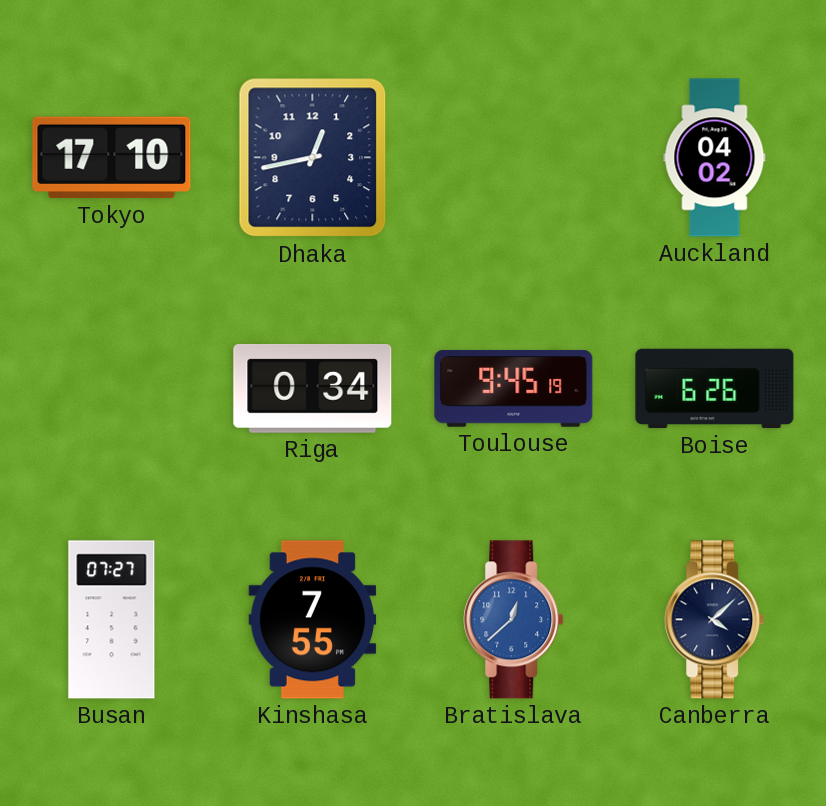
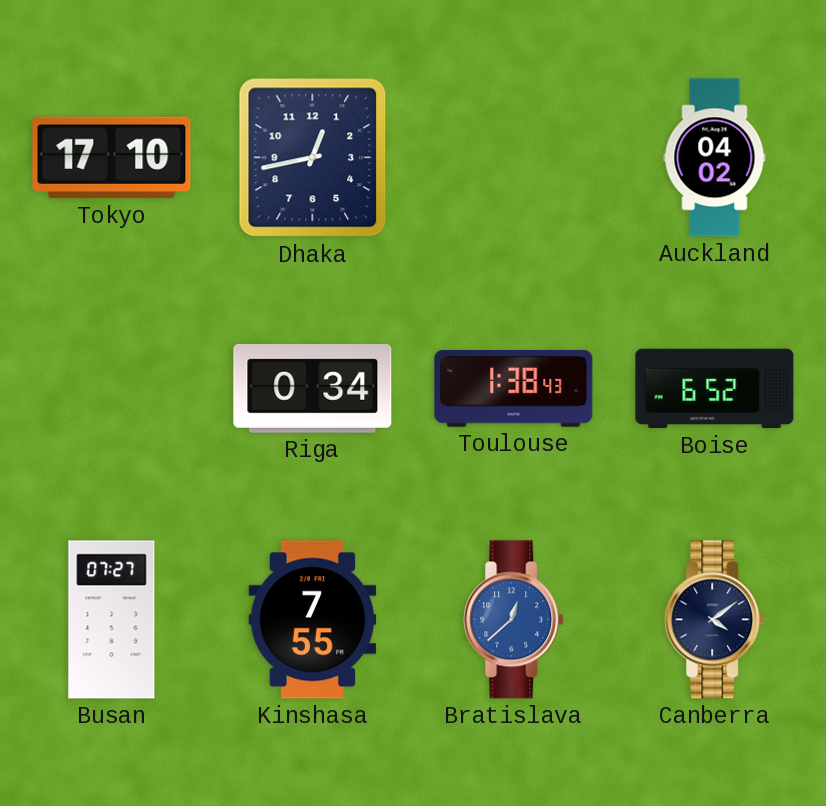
Toulouse: 9:45 -> 1:38
Boise: 6:26 -> 6:52
Canberra: 4:08 -> 4:09
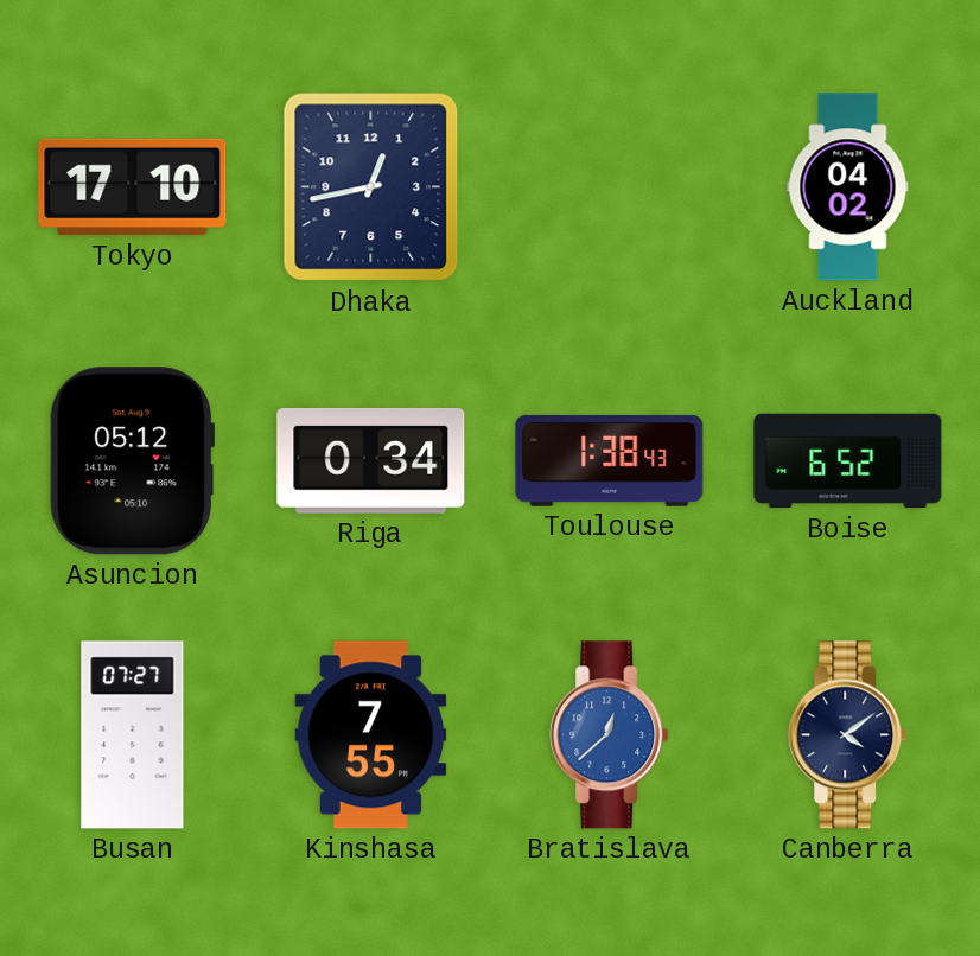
Asuncion: none -> 05:12
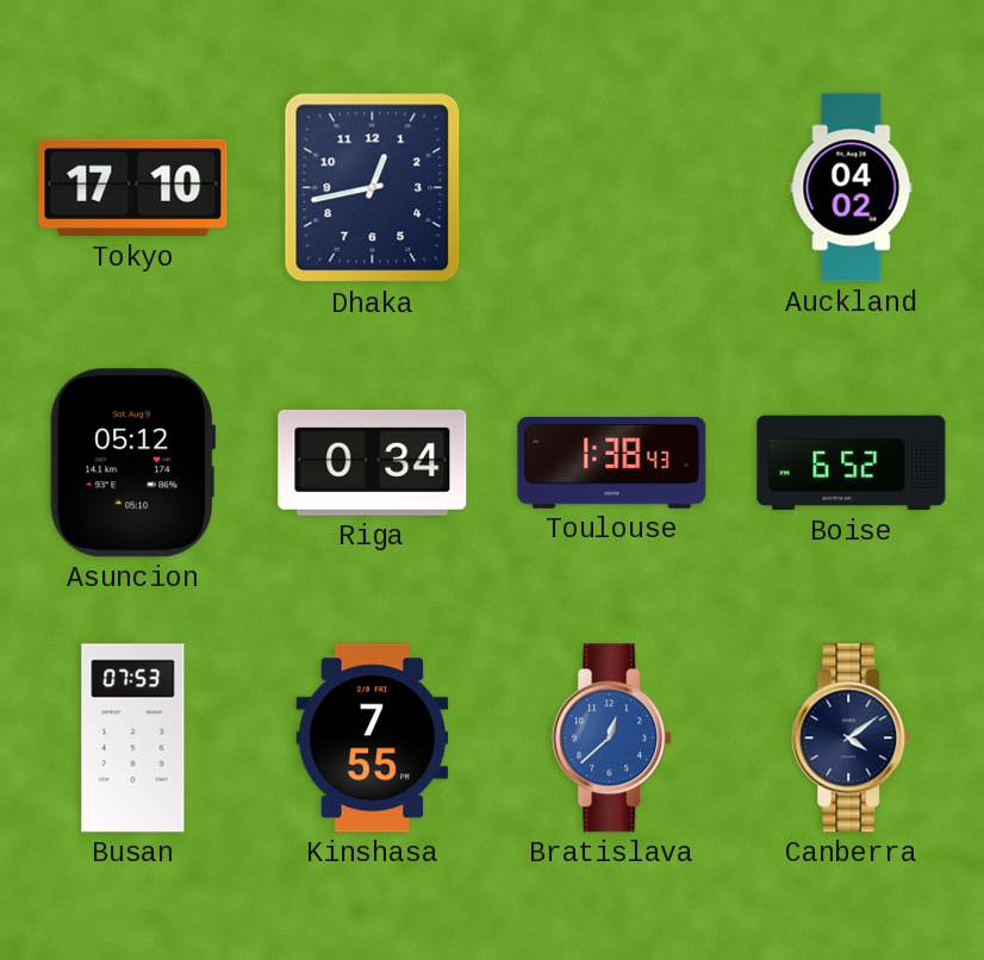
Busan: 07:27 -> 07:53
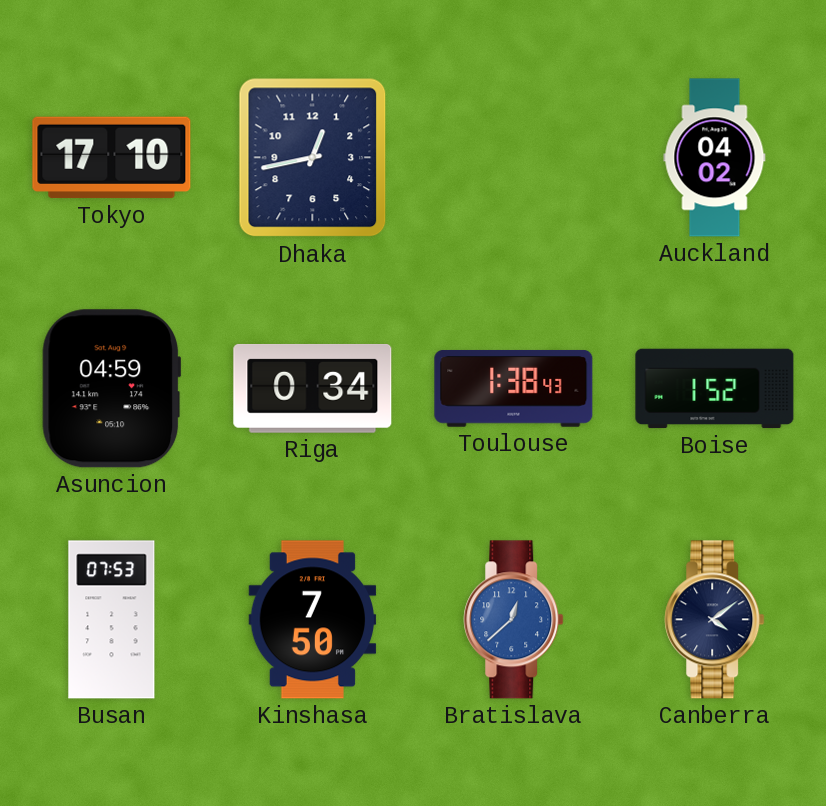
Asuncion: 05:12 -> 04:59
Boise: 6:52 -> 1:52
Kinshasa: 7:55 -> 7:50
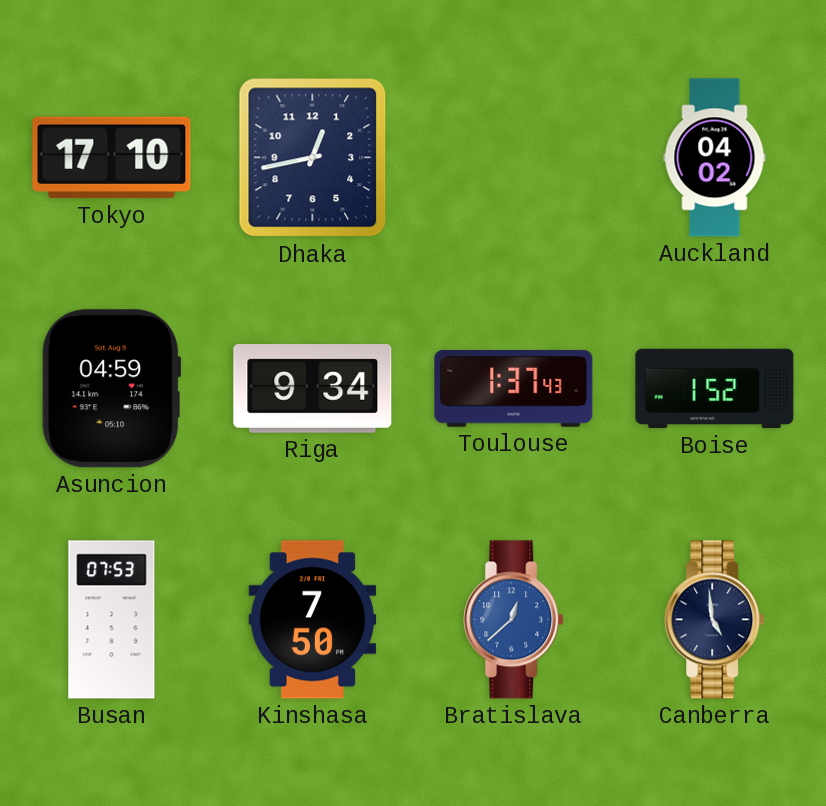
Riga: 0:34 -> 9:34
Toulouse: 1:38 -> 1:37
Canberra: 4:09 -> 4:59
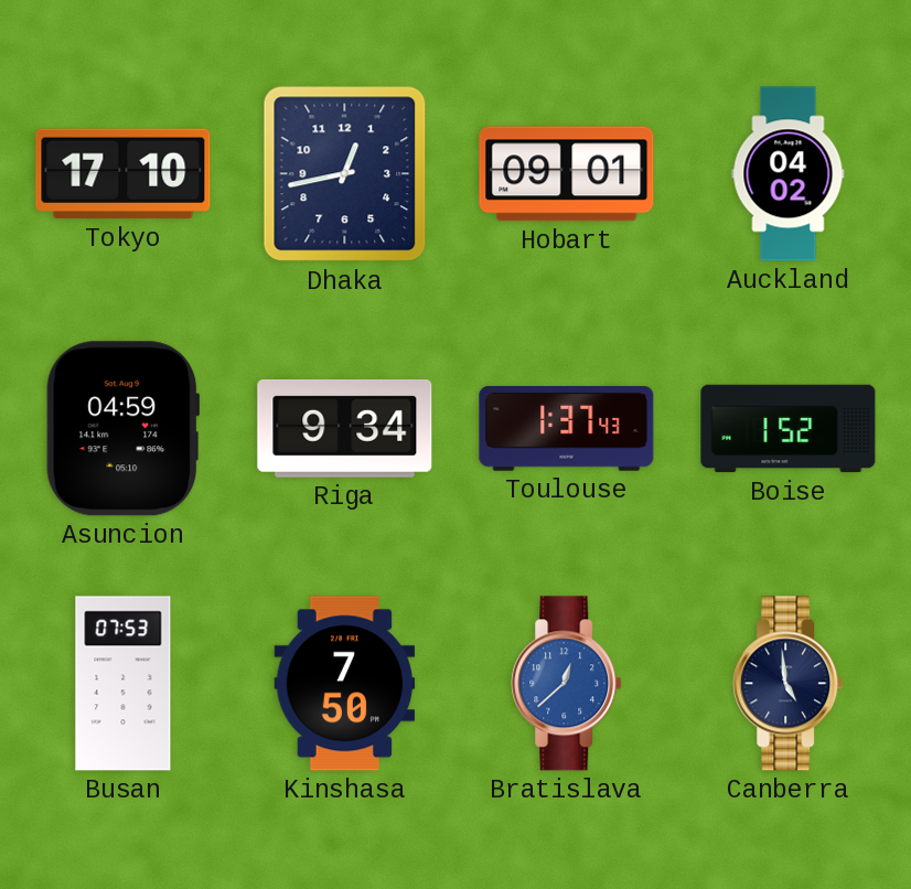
Hobart: none -> 09:01
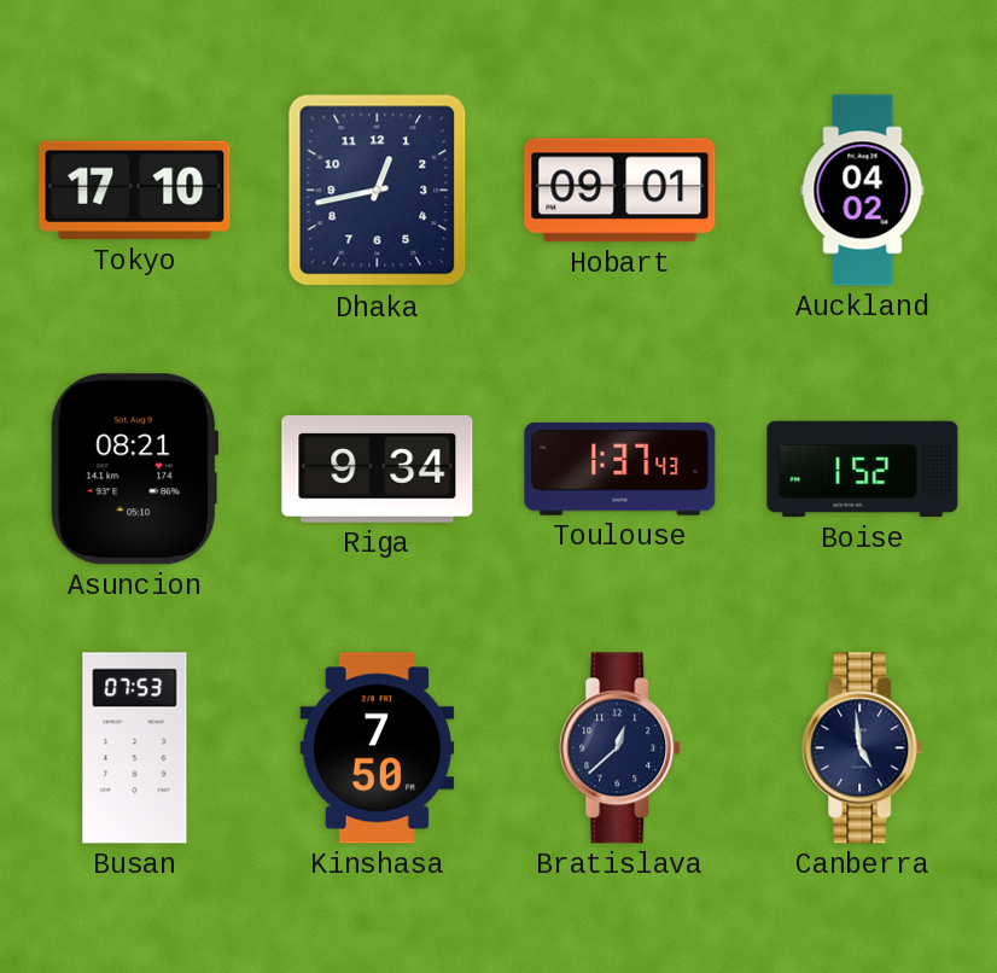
Asuncion: 04:59 -> 08:21
Bratislava dial: blue -> navy
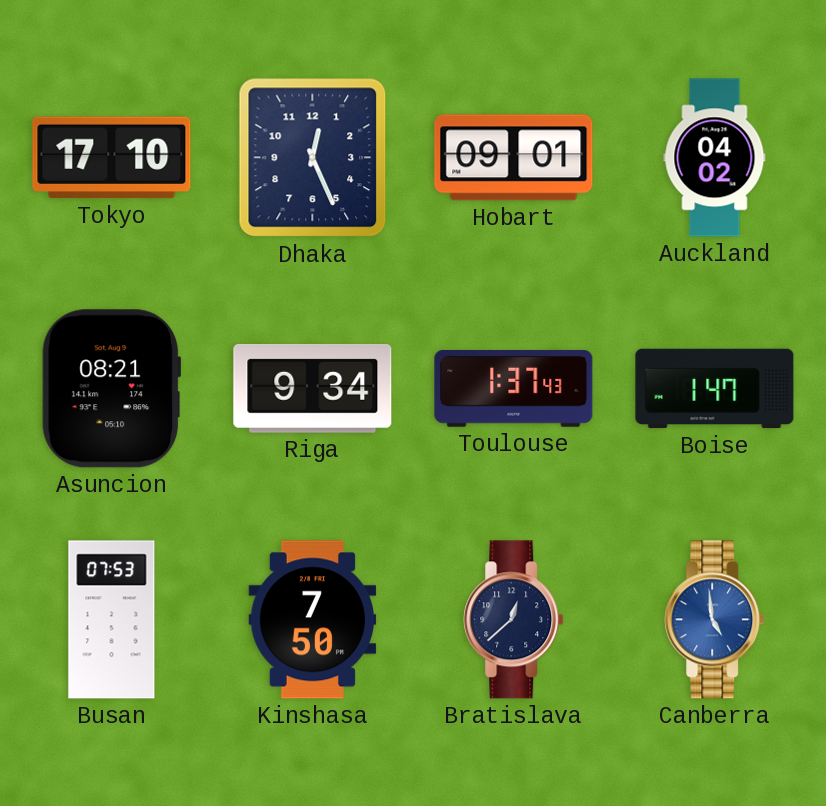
Dhaka: 12:43 -> 12:26
Boise: 1:52 -> 1:47
Canberra dial: navy -> blue
